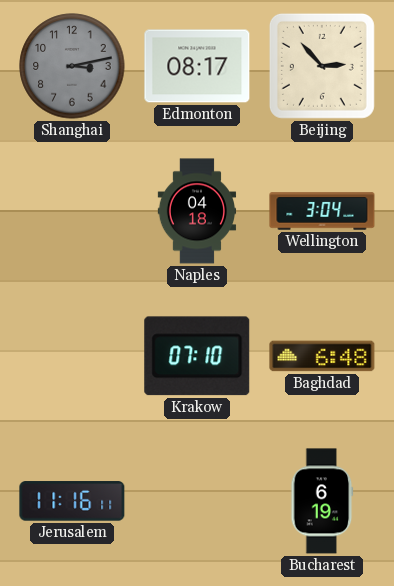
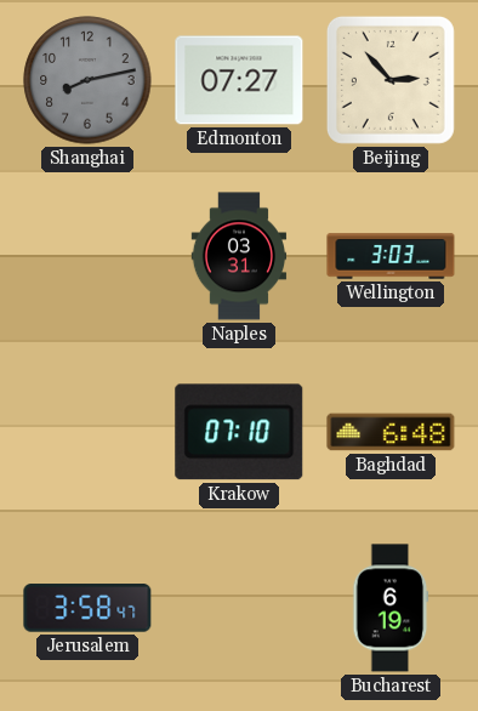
Shanghai: 3:13 -> 8:13
Edmonton: 08:17 -> 07:27
Naples: 04:18 -> 03:31
Wellington: 3:04 -> 3:03
Jerusalem: 11:16 -> 3:58
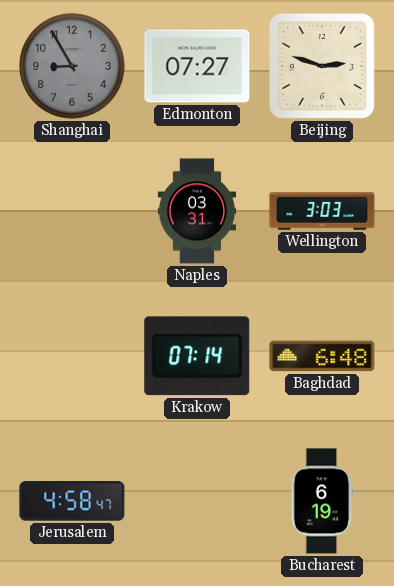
Shanghai: 8:13 -> 8:55
Beijing: 2:53 -> 2:48
Krakow: 07:10 -> 07:14
Jerusalem: 3:58 -> 4:58
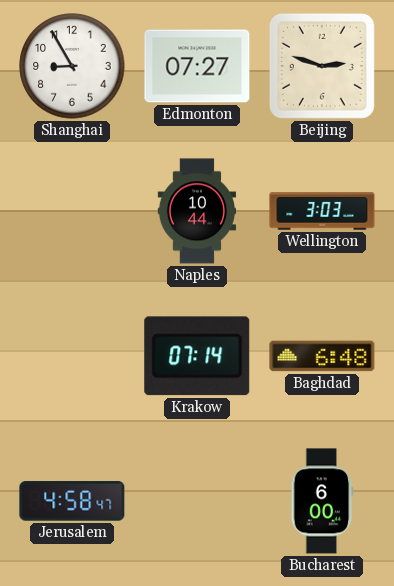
Shanghai dial: grey -> white
Naples: 03:31 -> 10:44
Bucharest: 6:19 -> 6:00
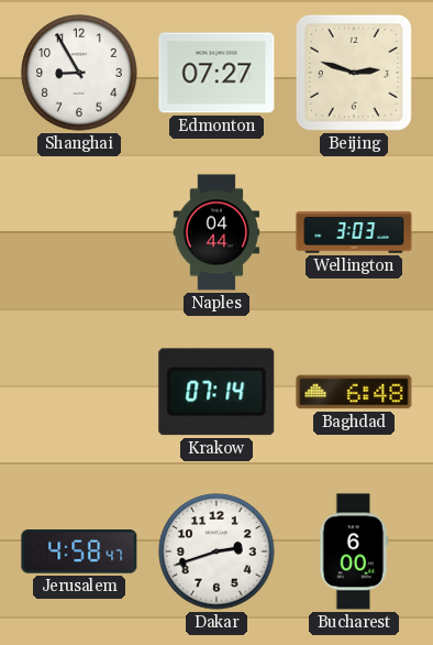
Naples: 10:44 -> 04:44
Dakar: none -> 2:42
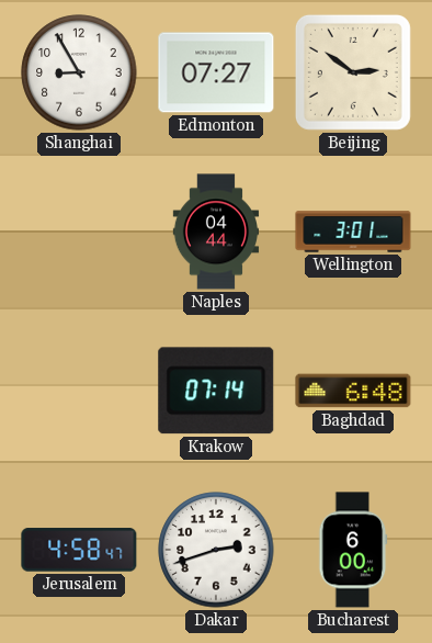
Beijing: 2:48 -> 2:51
Wellington: 3:03 -> 3:01
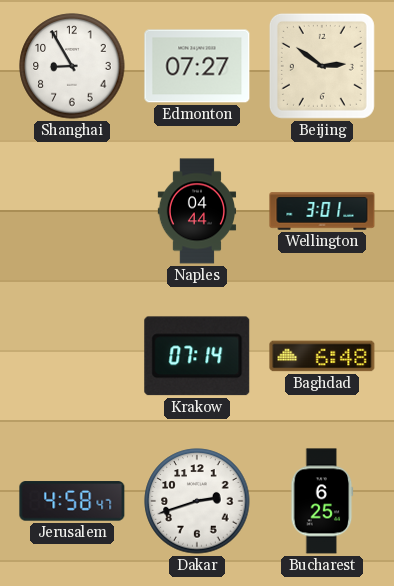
Bucharest: 6:00 -> 6:25
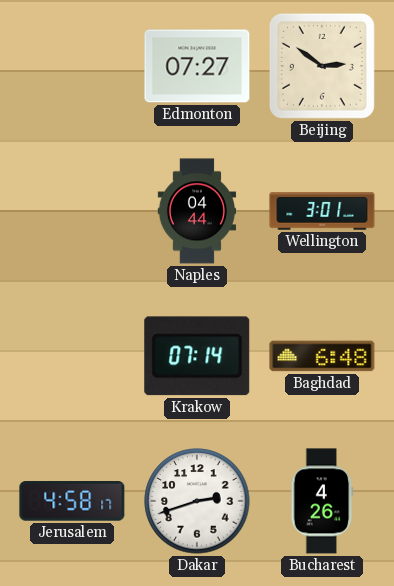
Shanghai: 8:55 -> none
Jerusalem: 4:58:47 -> 4:58:17
Bucharest: 6:25 -> 4:26
